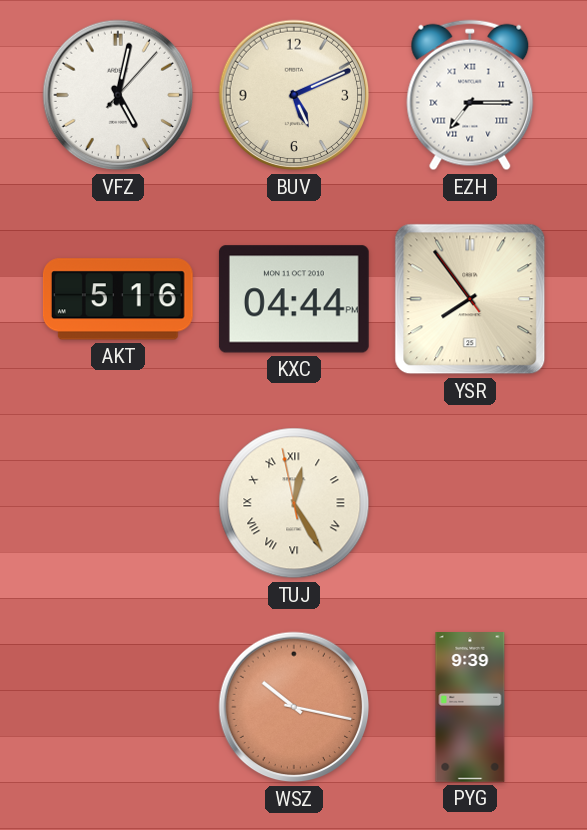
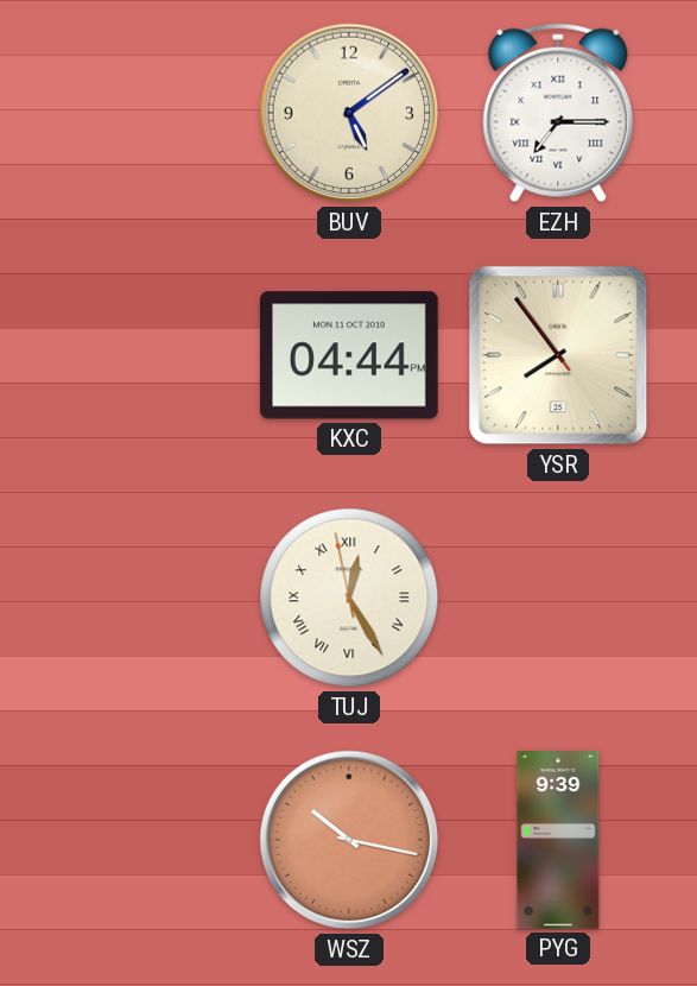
VFZ: 5:02 -> none
BUV: 5:11 -> 5:09
AKT: 5:16 -> none
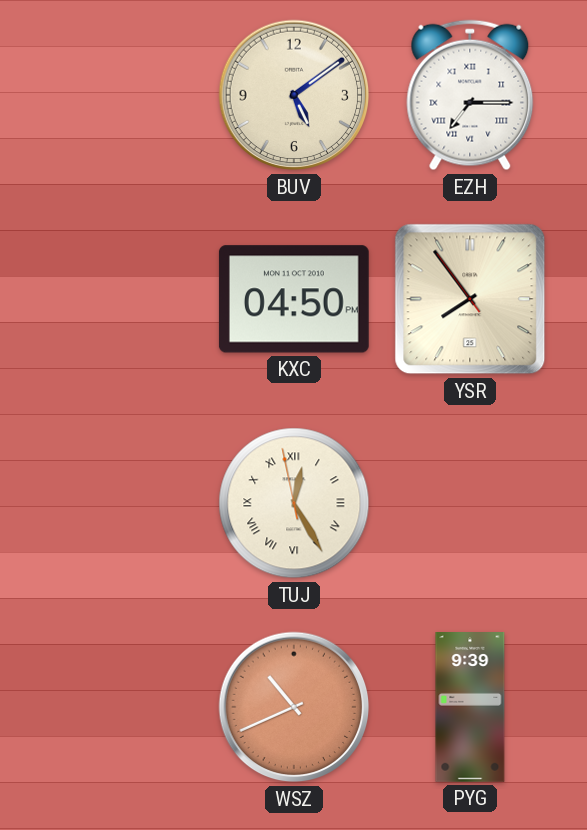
KXC: 04:44 -> 04:50
WSZ: 10:17 -> 10:41
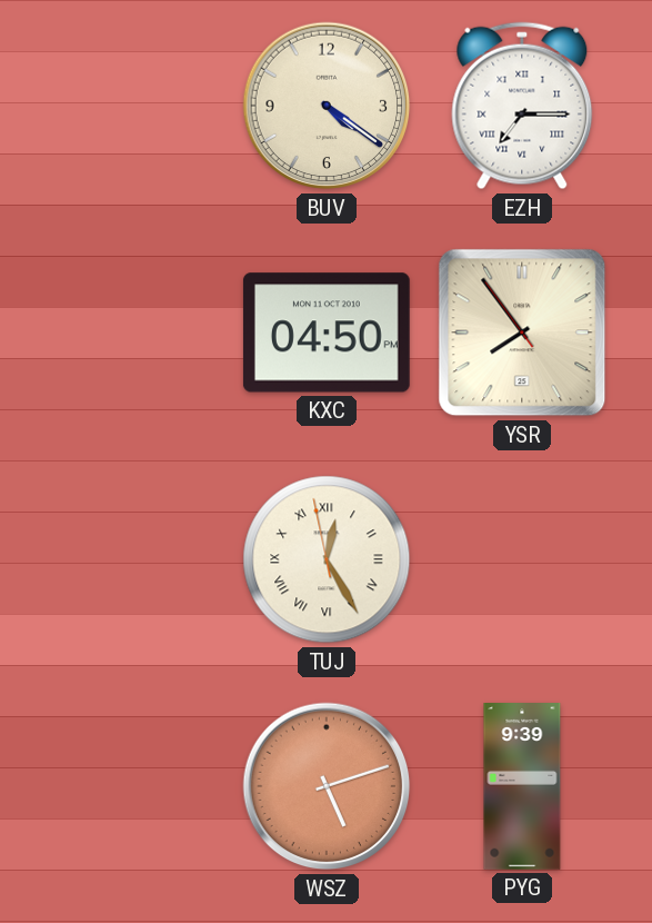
BUV: 5:09 -> 4:21
WSZ: 10:41 -> 5:12
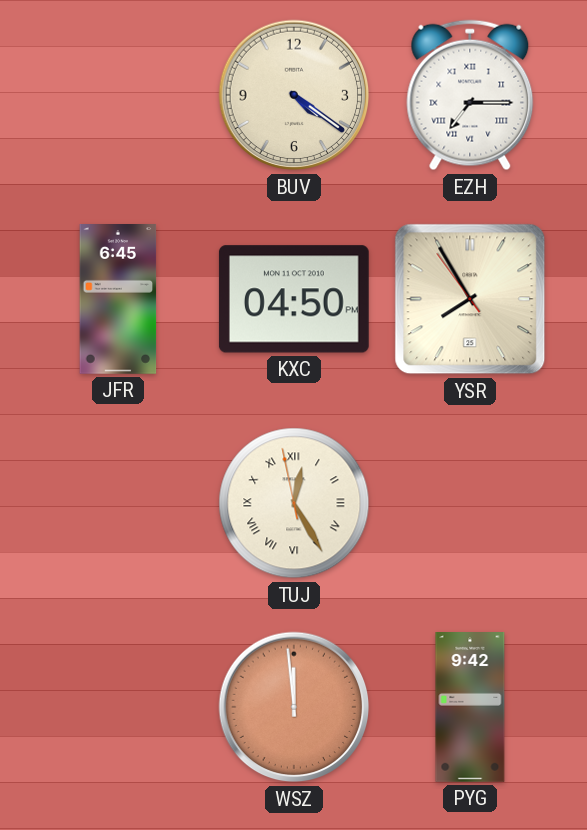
JFR: none -> 6:45
YSR: 7:53 -> 7:54
WSZ: 5:12 -> 11:59
PYG: 9:39 -> 9:42
